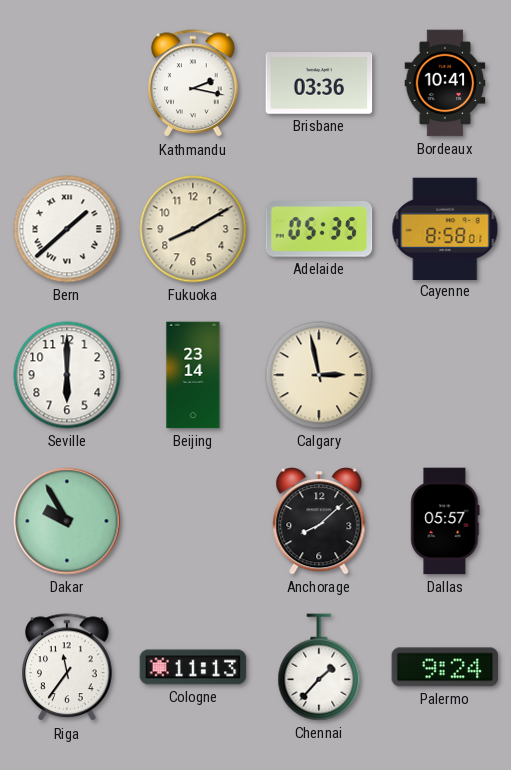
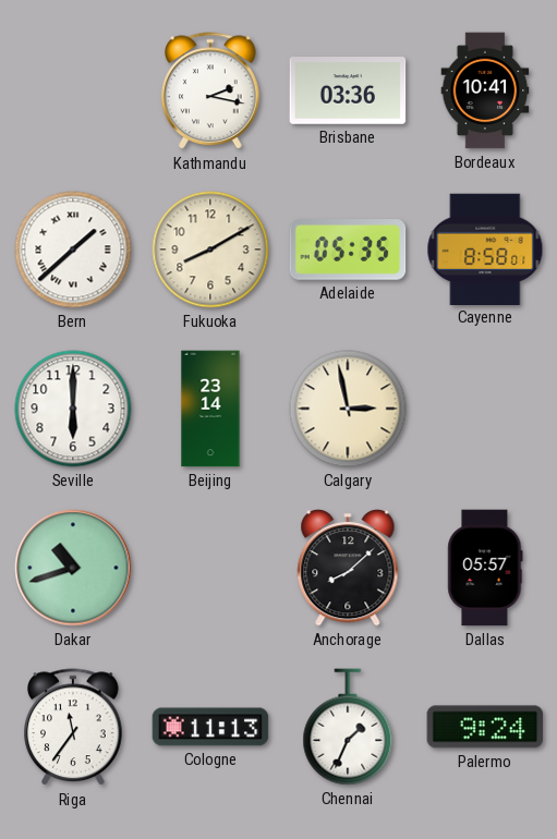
Dakar: 9:55 -> 10:42
Chennai: 1:37 -> 1:34
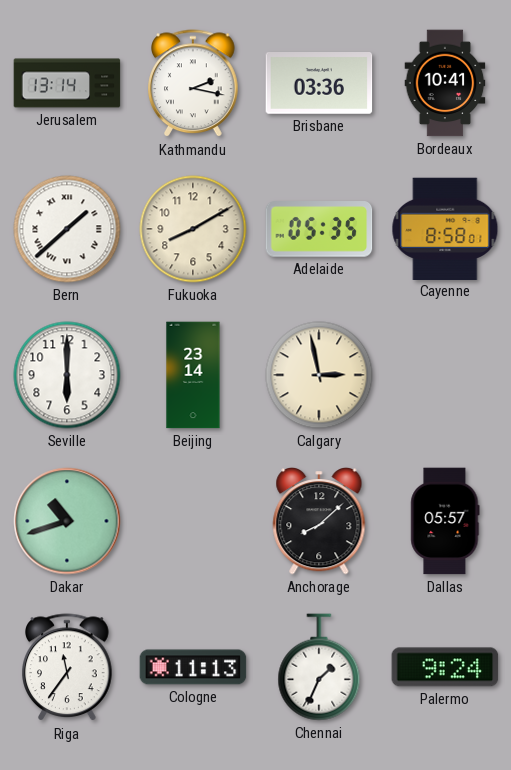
Jerusalem: none -> 13:14
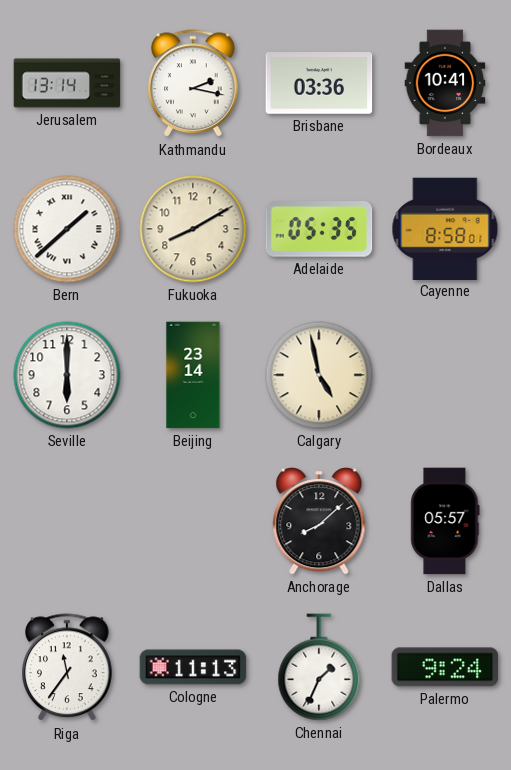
Calgary: 2:58 -> 4:58
Dakar: 10:42 -> none
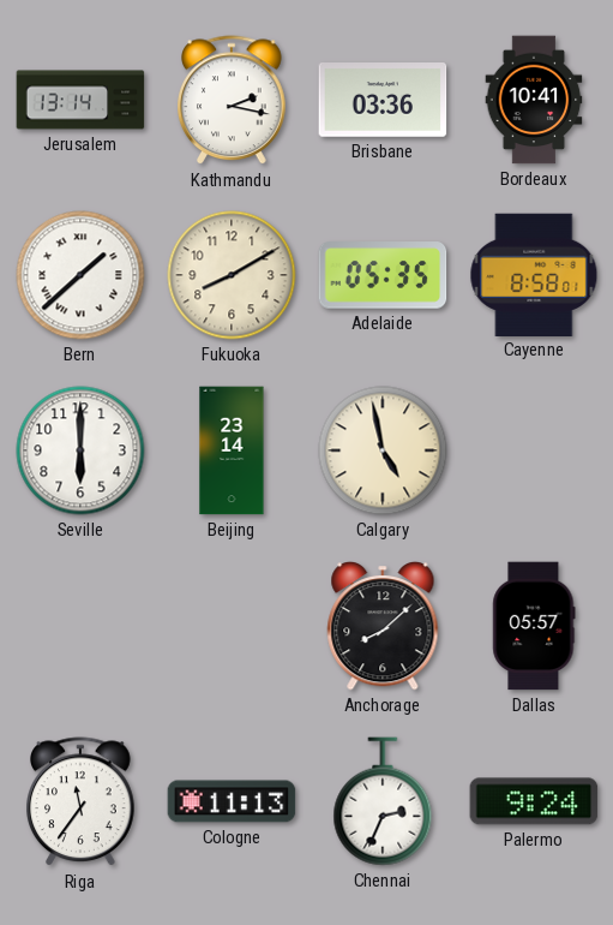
Chennai: 1:34 -> 2:34
